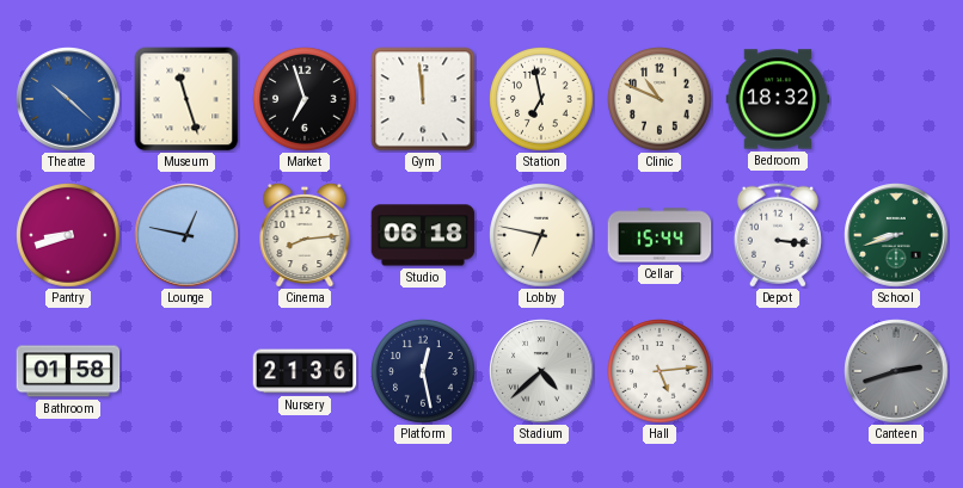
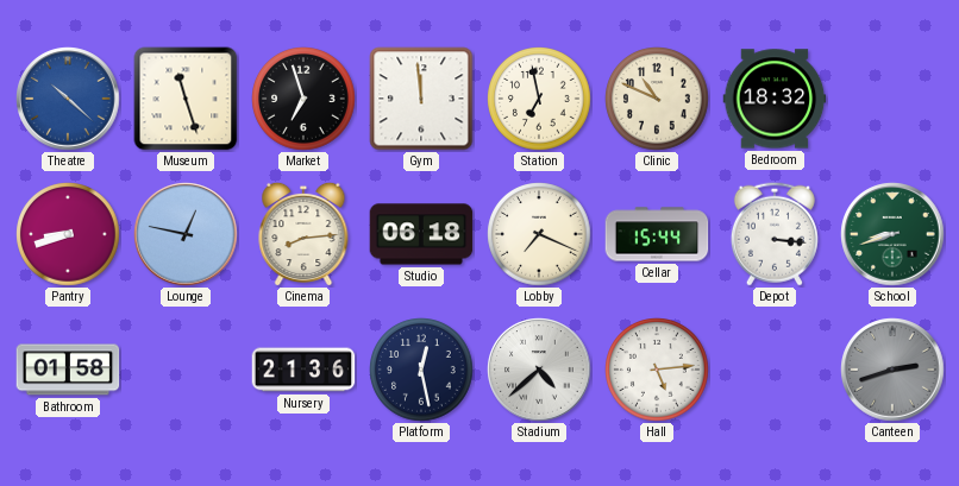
Lobby: 6:47 -> 7:19
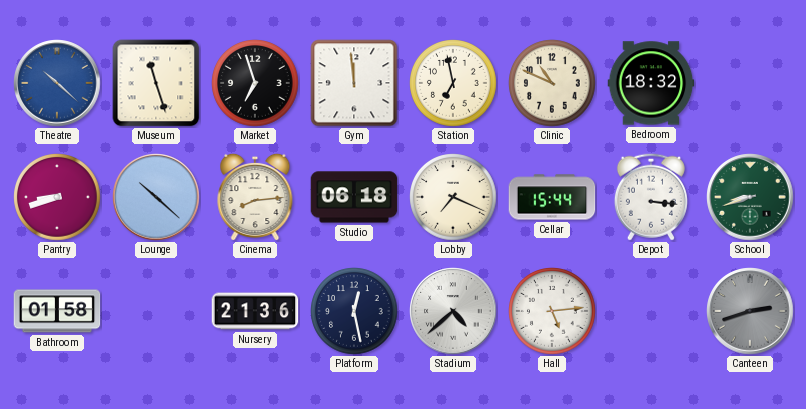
Lounge: 12:47 -> 10:22
